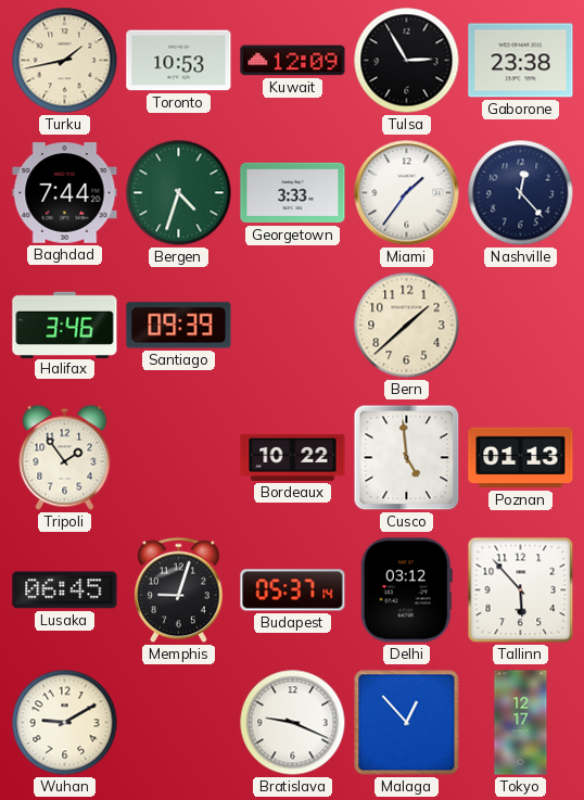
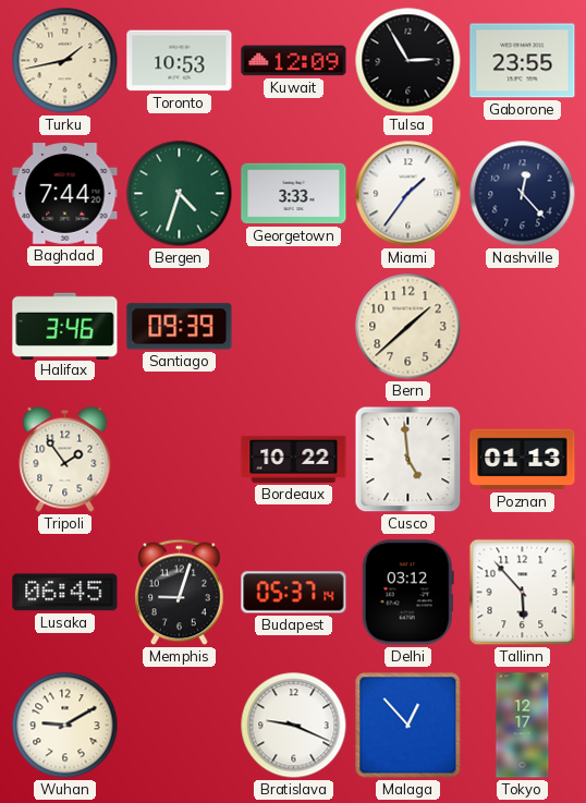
Gaborone: 23:38 -> 23:55
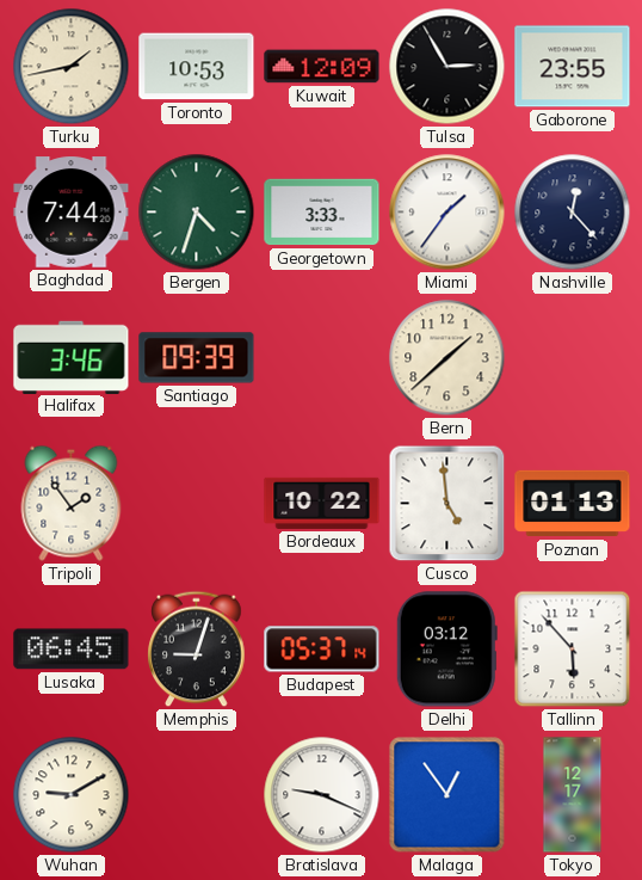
Malaga: 12:53 -> 12:54
